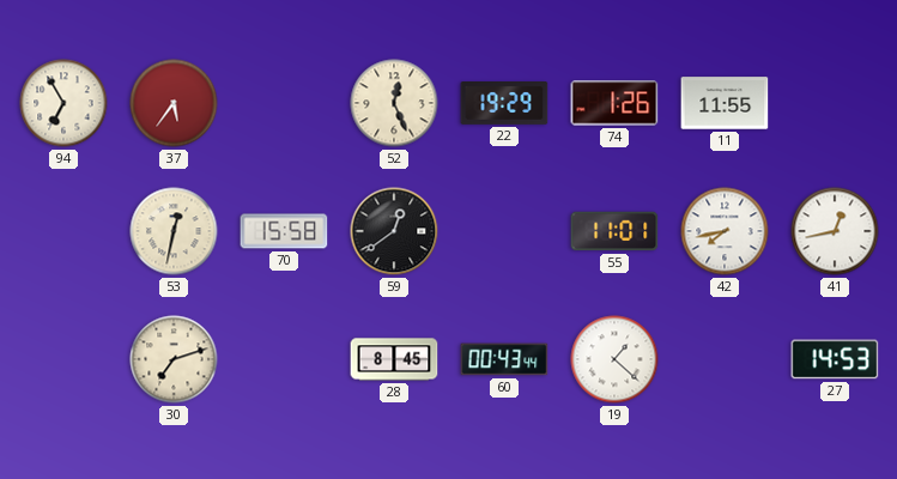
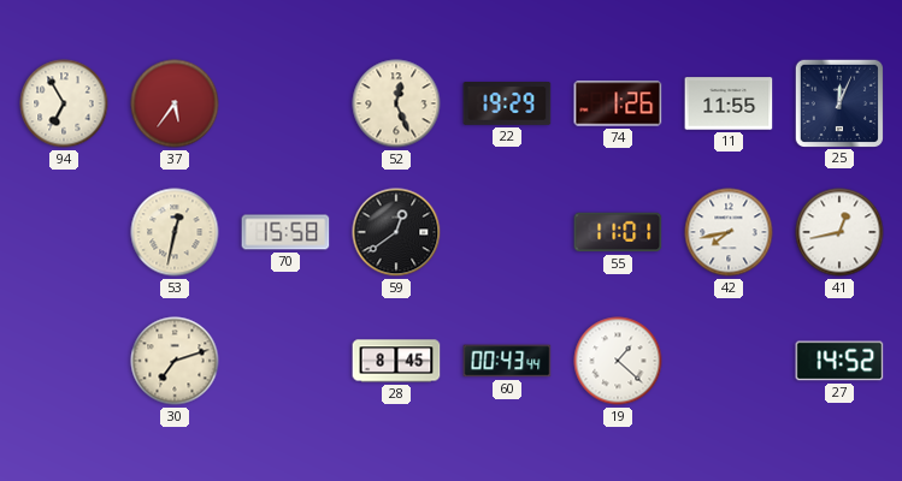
25: none -> 12:04
27: 14:53 -> 14:52
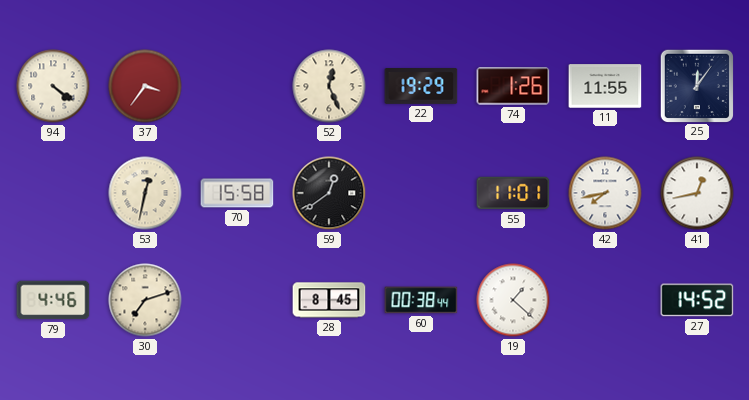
94: 6:55 -> 4:21
37: 5:36 -> 3:36
25: 12:04 -> 12:06
79: none -> 4:46
60: 00:43 -> 00:38
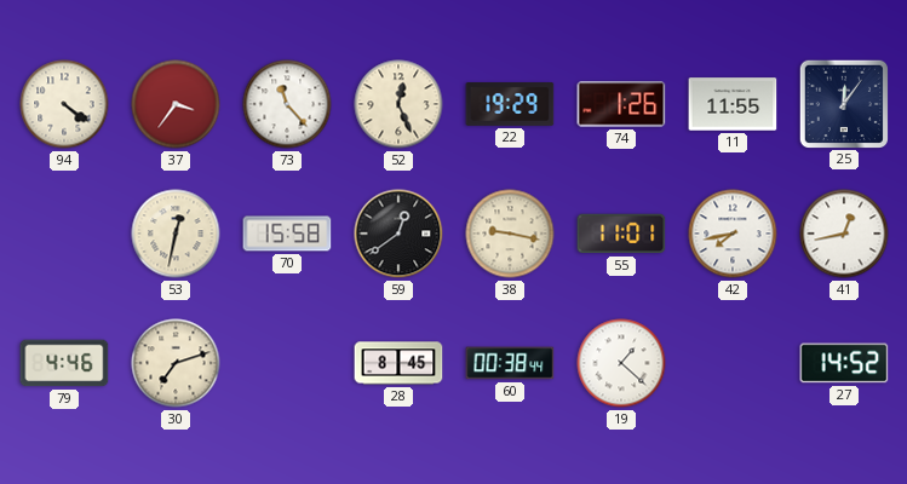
73: none -> 11:23
38: none -> 9:17
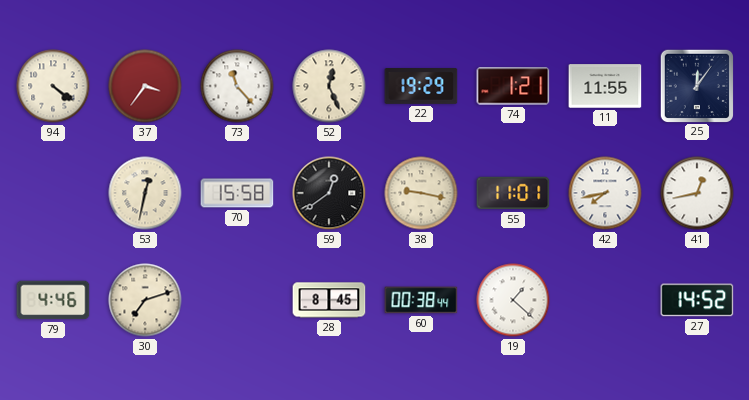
74: 1:26 -> 1:21
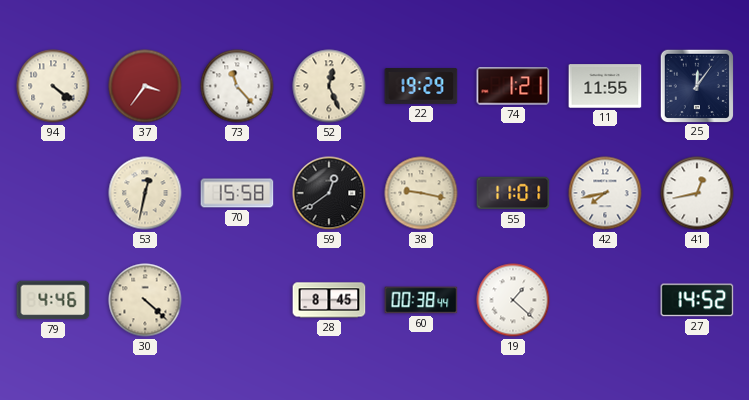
30: 7:12 -> 4:22
